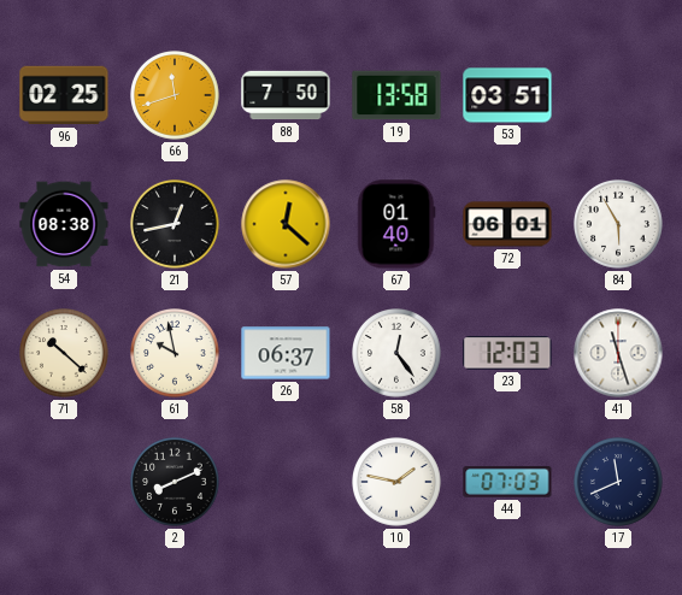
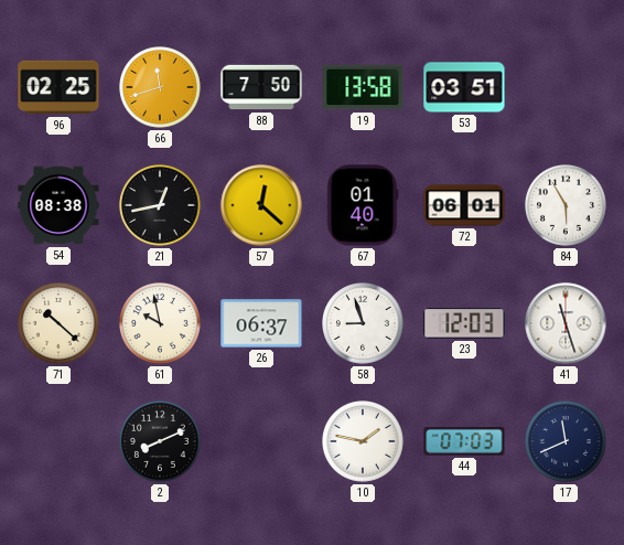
58: 12:24 -> 8:57
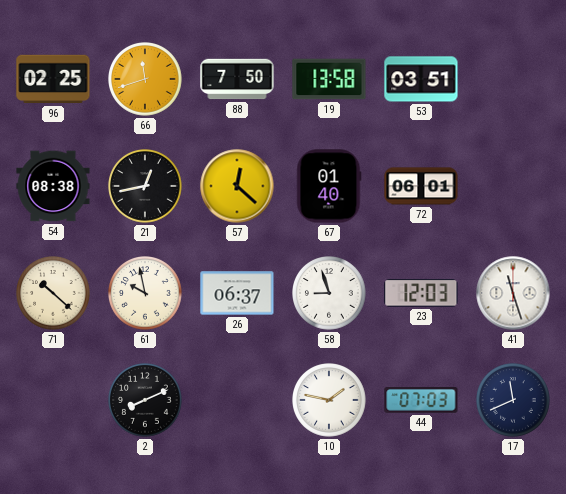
84: 5:55 -> none
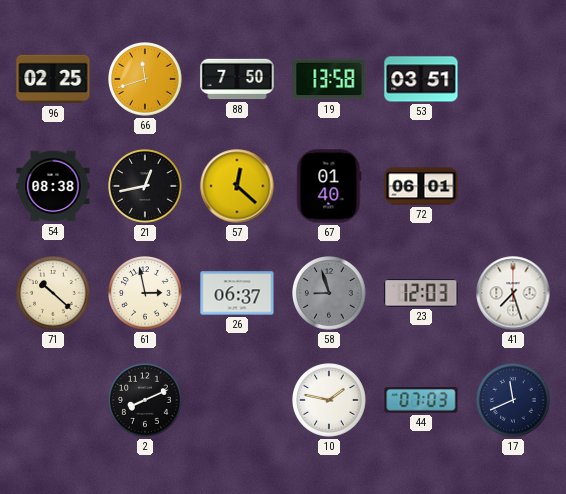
61: 9:58 -> 2:58
58 dial: white -> grey
41: 11:27 -> 7:27
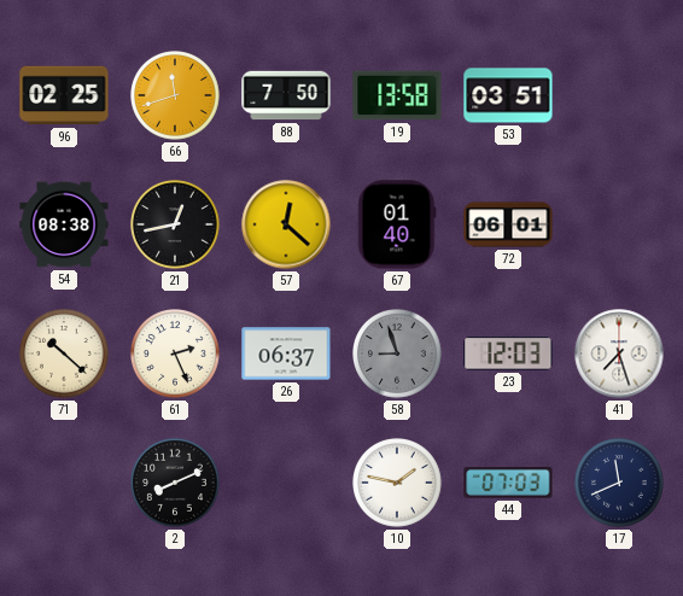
61: 2:58 -> 2:26
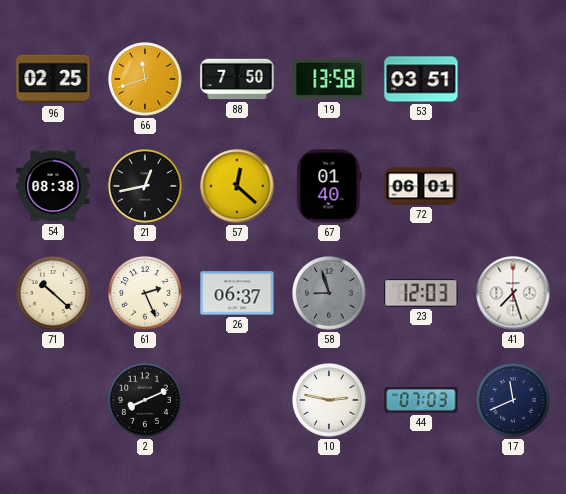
10: 1:47 -> 2:47
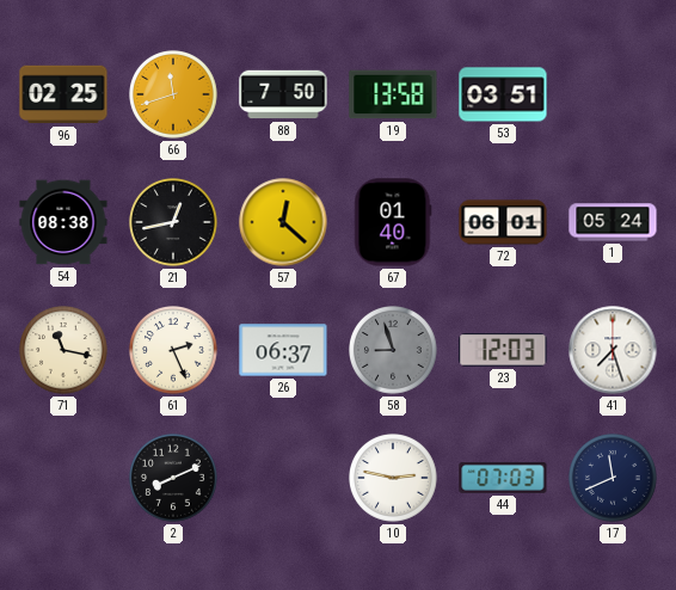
1: none -> 05:24
71: 10:22 -> 11:17
